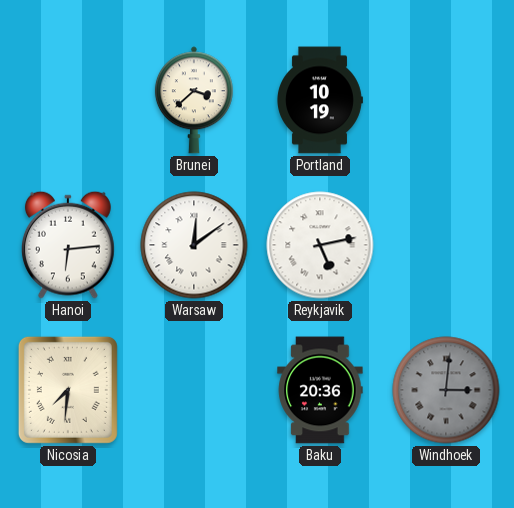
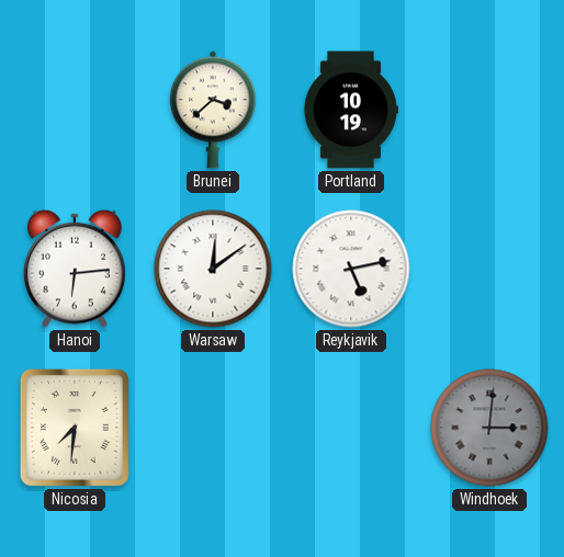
Baku: 20:36 -> none
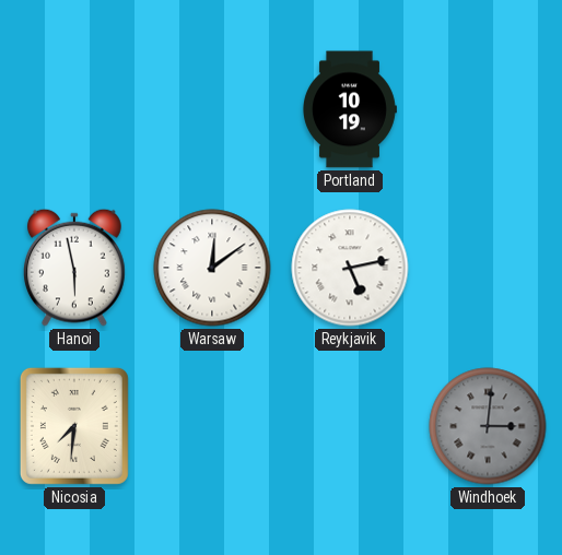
Brunei: 3:38 -> none
Hanoi: 6:14 -> 5:58
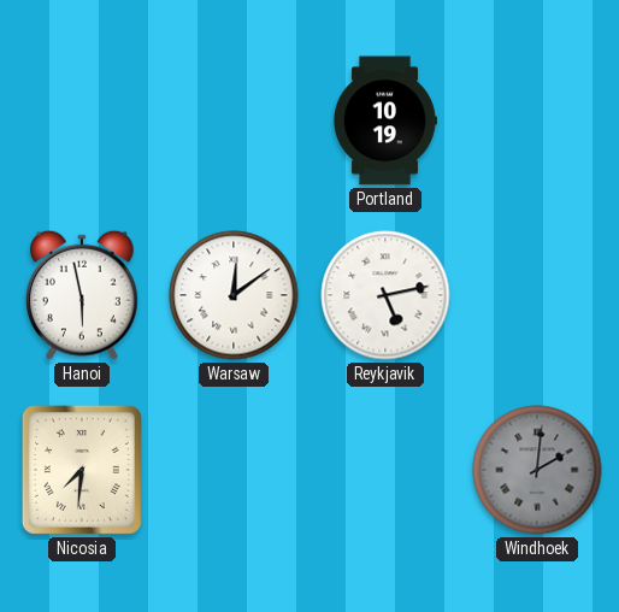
Windhoek: 3:01 -> 2:01
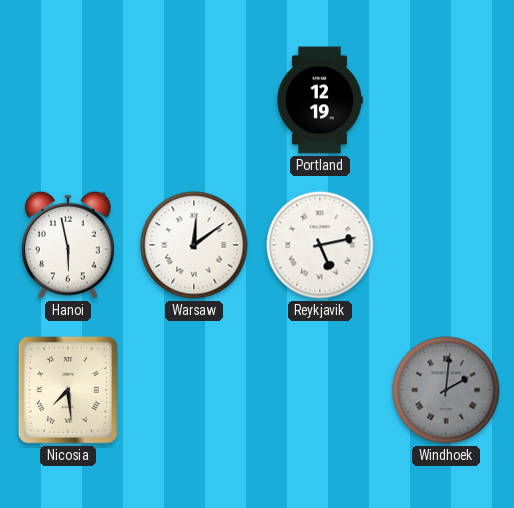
Portland: 10:19 -> 12:19
Nicosia: 7:31 -> 7:29
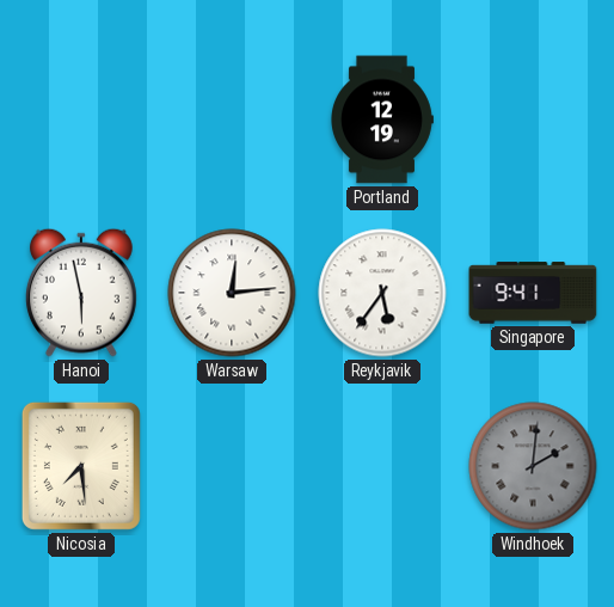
Warsaw: 12:09 -> 12:14
Reykjavik: 5:13 -> 5:36
Singapore: none -> 9:41
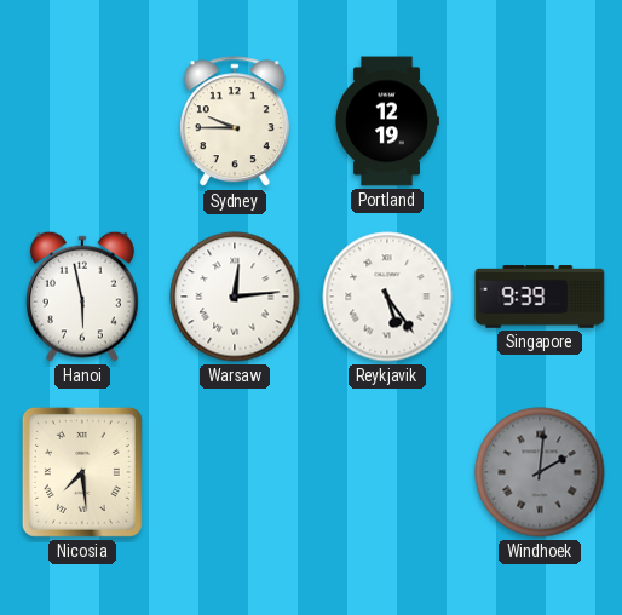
Sydney: none -> 9:45
Reykjavik: 5:36 -> 5:24
Singapore: 9:41 -> 9:39
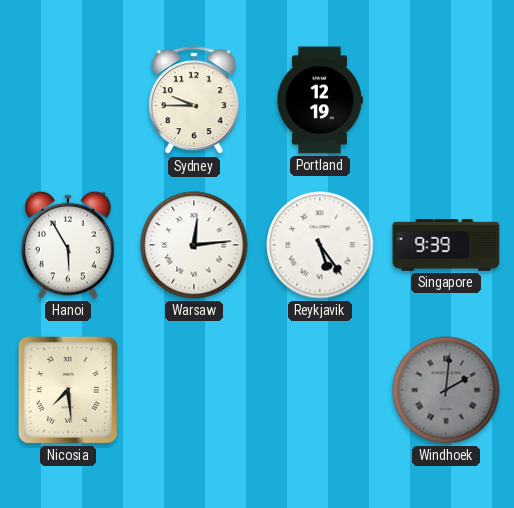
Hanoi: 5:58 -> 5:55
